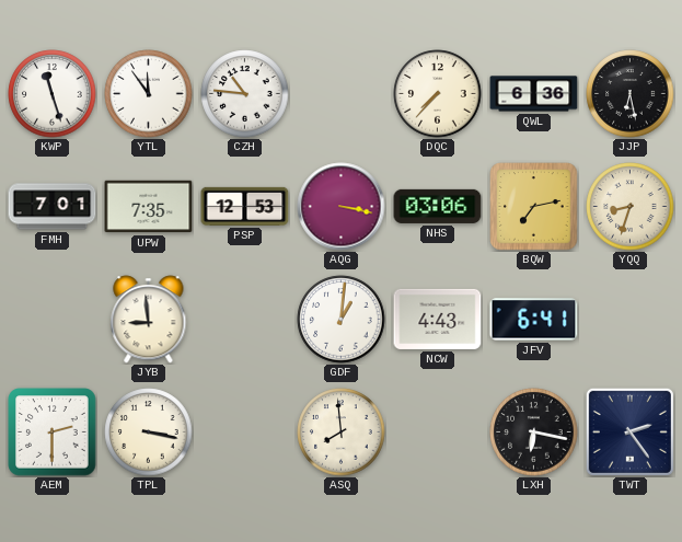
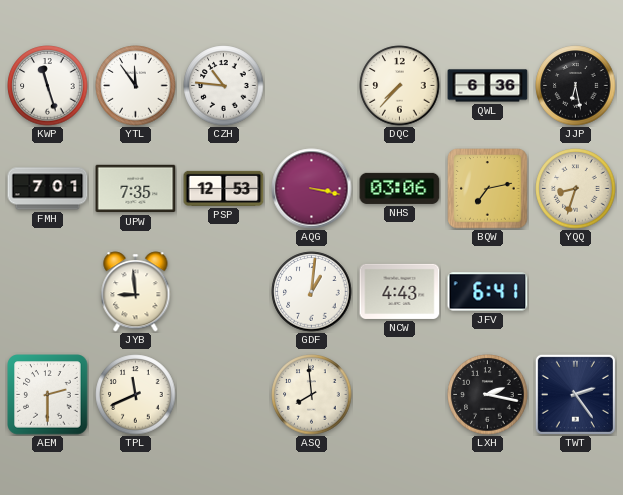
TPL: 3:17 -> 11:41
LXH: 6:17 -> 2:17
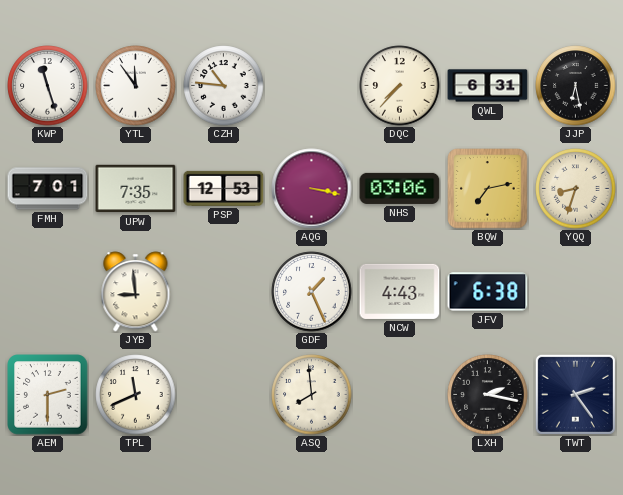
QWL: 6:36 -> 6:31
GDF: 1:01 -> 1:26
JFV: 6:41 -> 6:38
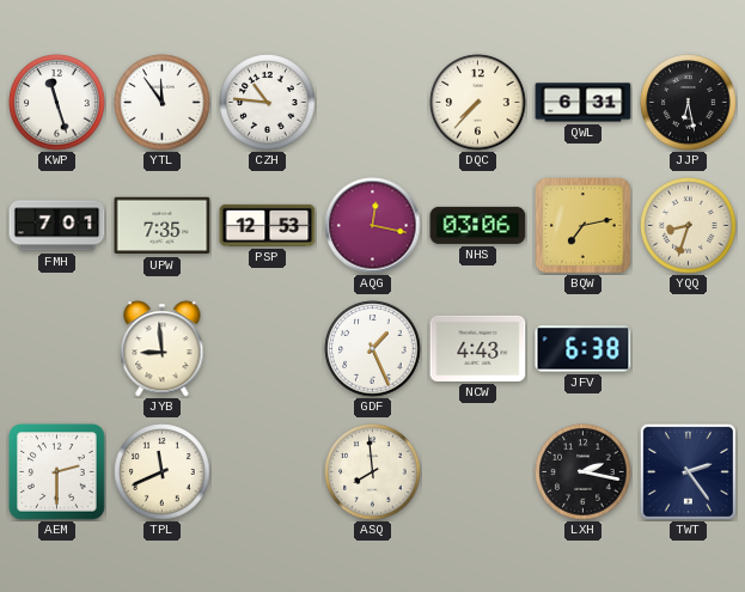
AQG: 3:17 -> 12:17
